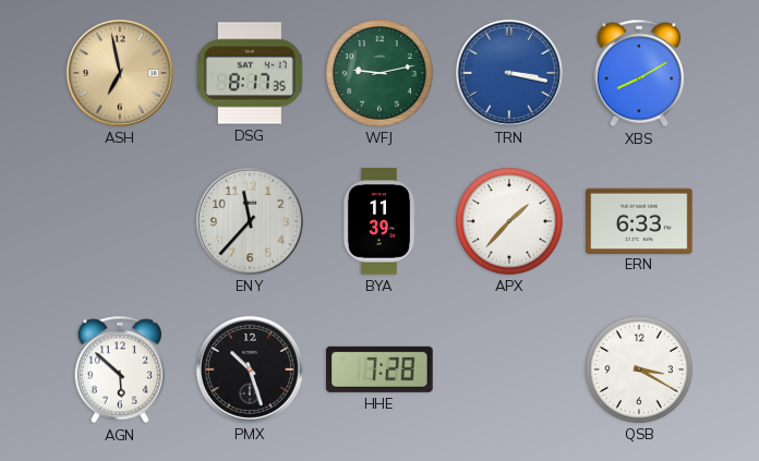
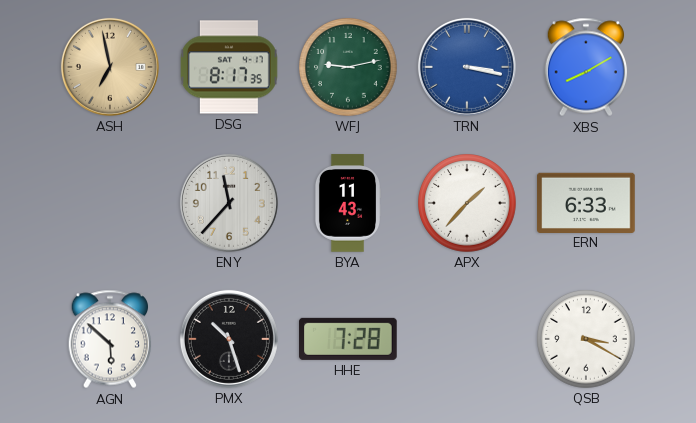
BYA: 11:39 -> 11:43
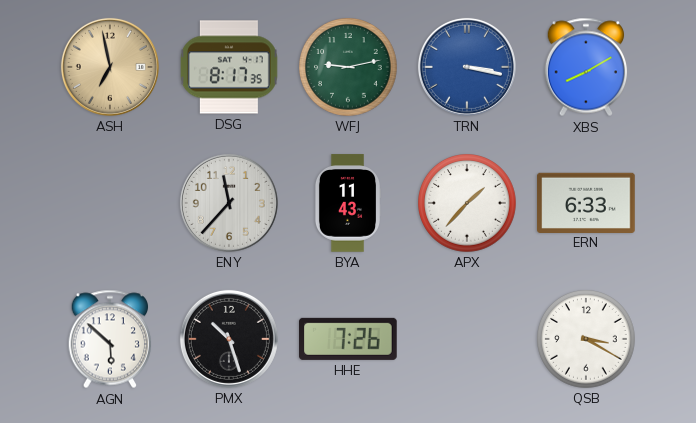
HHE: 7:28 -> 7:26
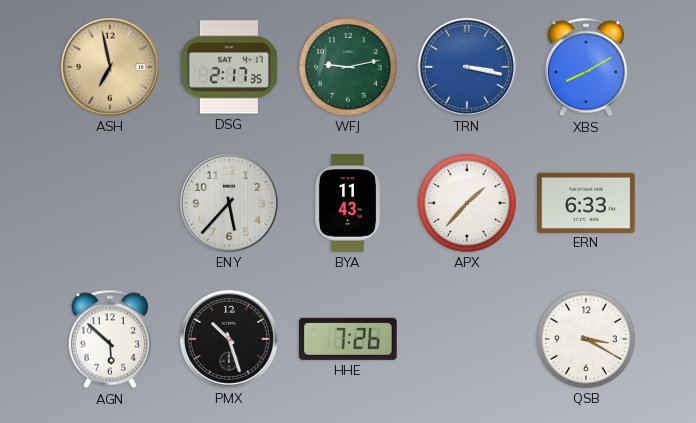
DSG: 8:17 -> 2:17
ENY: 11:37 -> 5:37
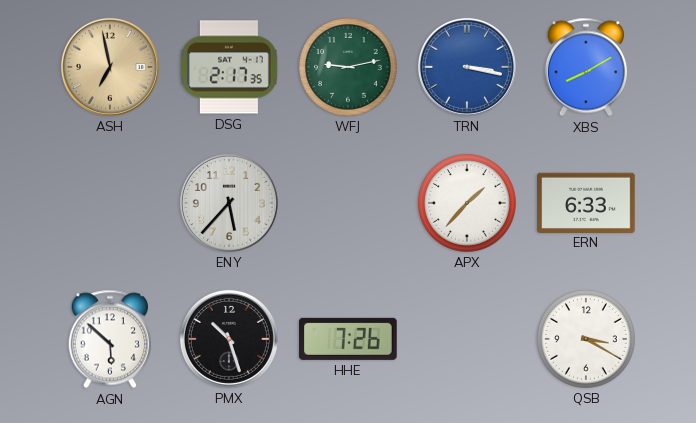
BYA: 11:43 -> none
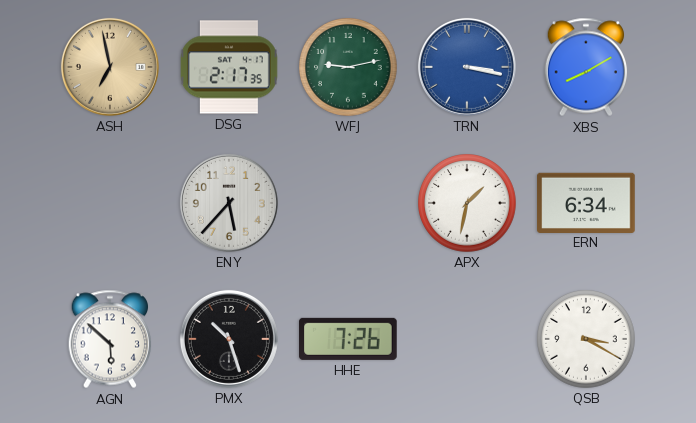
APX: 1:37 -> 1:32
ERN: 6:33 -> 6:34
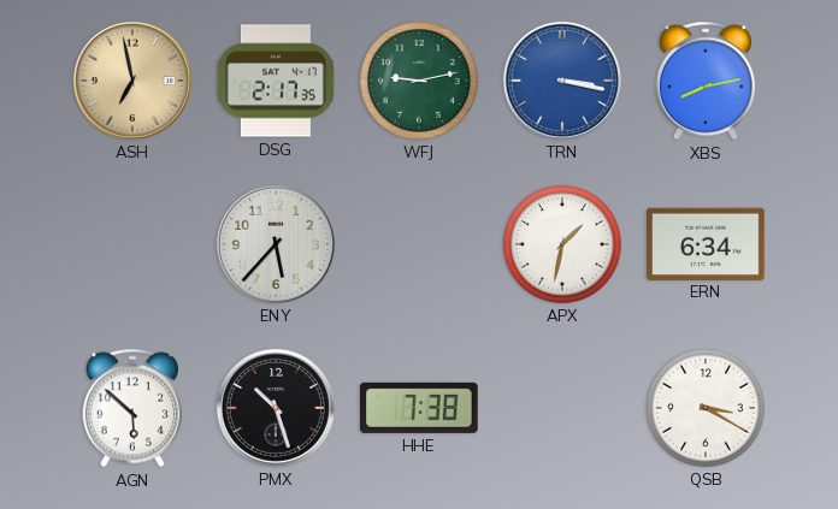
XBS: 8:10 -> 8:13
HHE: 7:26 -> 7:38
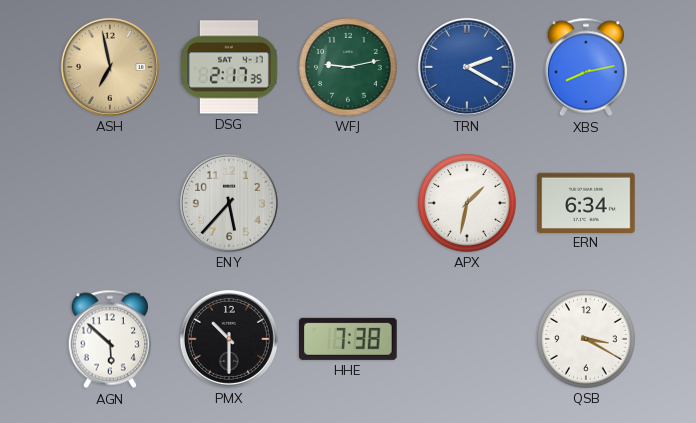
TRN: 3:17 -> 2:20
PMX: 10:27 -> 10:30
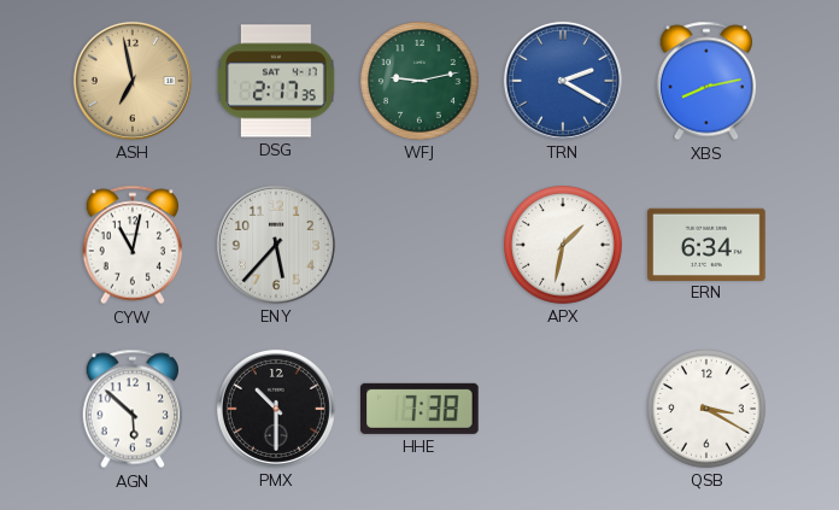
CYW: none -> 11:02
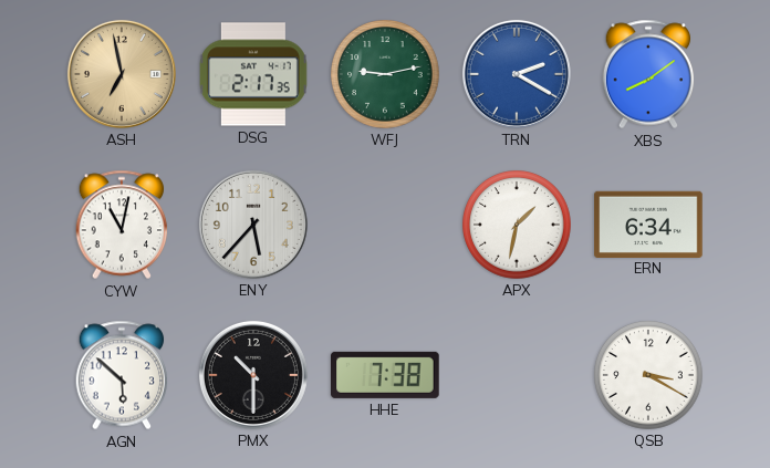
XBS: 8:13 -> 8:09
